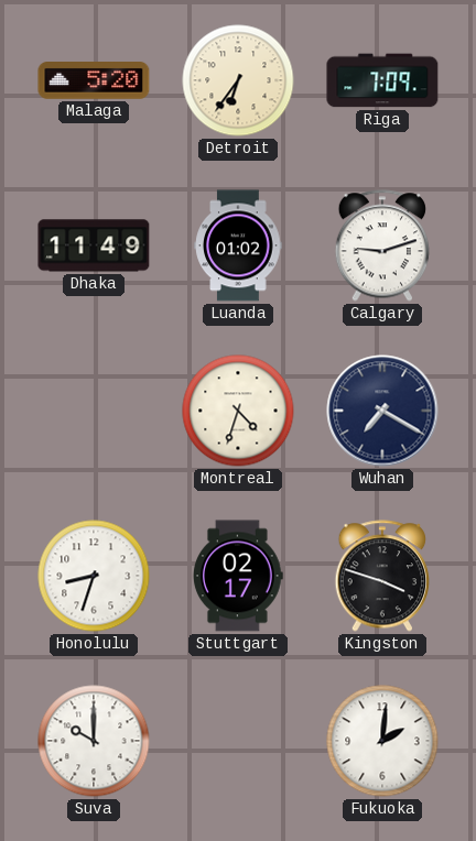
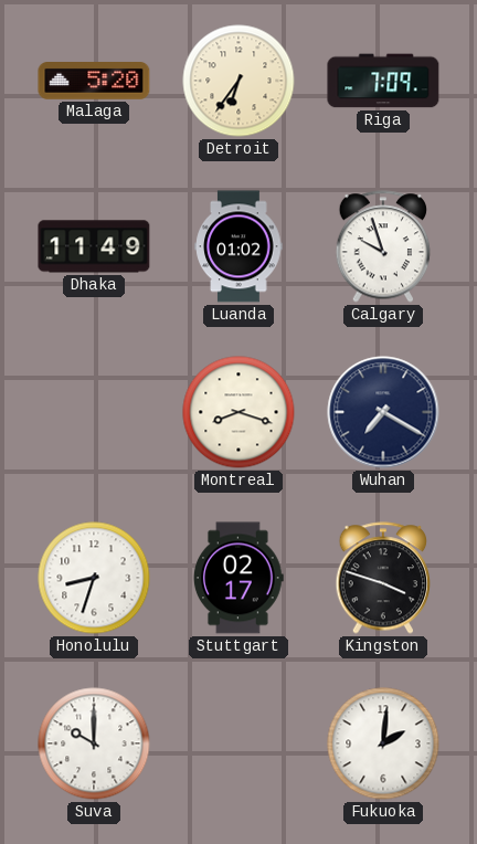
Calgary: 9:12 -> 9:57
Montreal: 4:33 -> 8:18
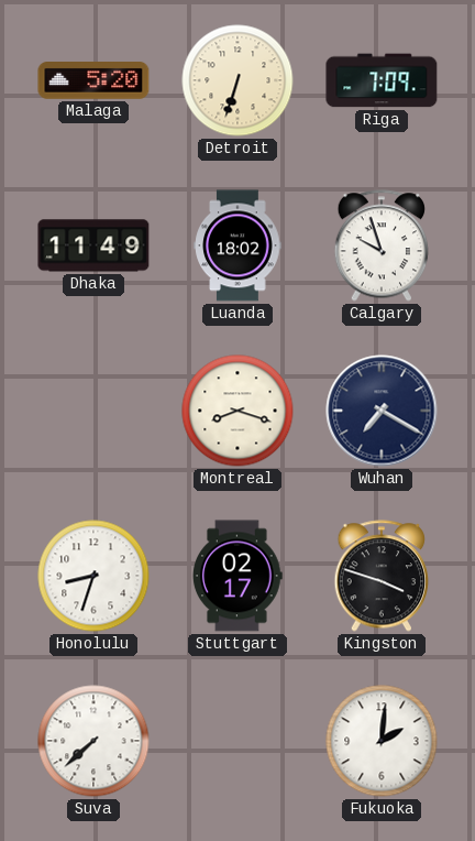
Detroit: 6:36 -> 6:33
Luanda: 01:02 -> 18:02
Suva: 10:00 -> 7:38
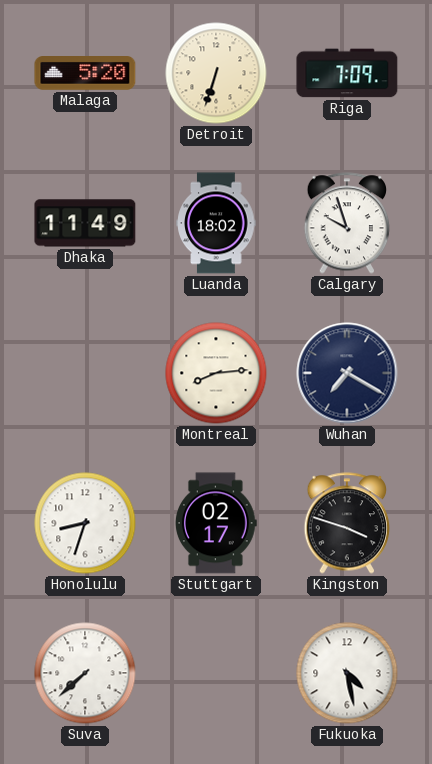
Montreal: 8:18 -> 8:14
Fukuoka: 2:01 -> 4:28
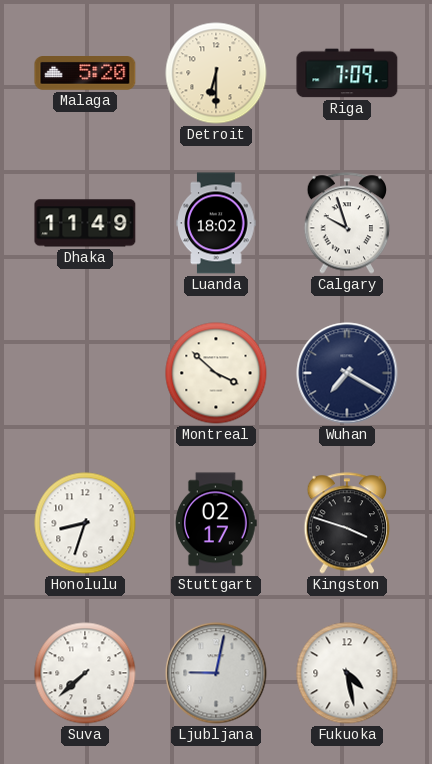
Detroit: 6:33 -> 6:30
Montreal: 8:14 -> 3:52
Ljubljana: none -> 9:02
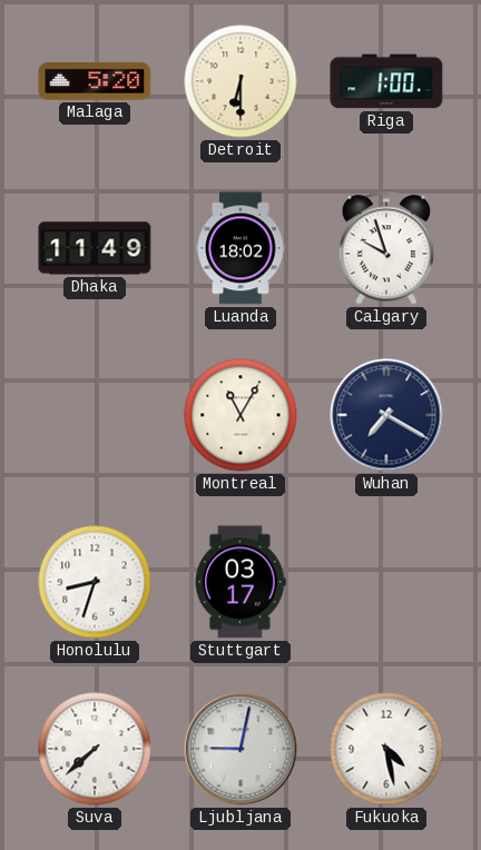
Riga: 7:09 -> 1:00
Montreal: 3:52 -> 11:05
Stuttgart: 02:17 -> 03:17
Kingston: 3:48 -> none
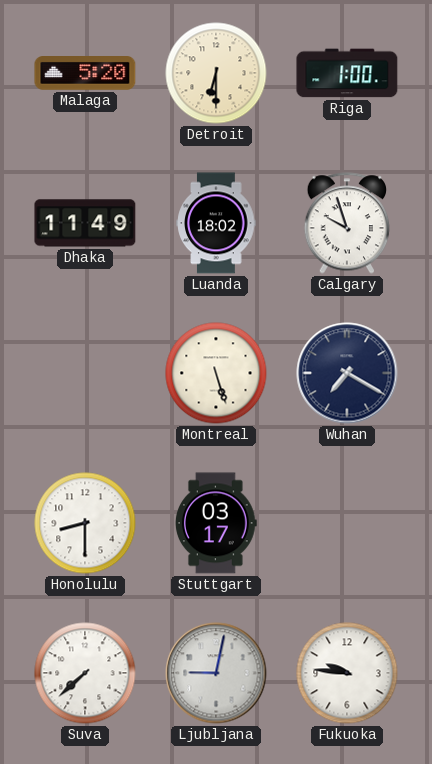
Montreal: 11:05 -> 5:27
Honolulu: 8:33 -> 8:30
Fukuoka: 4:28 -> 9:46
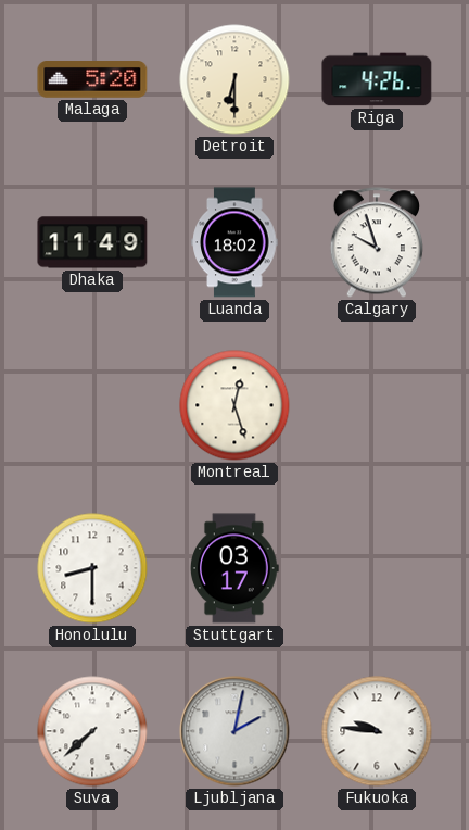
Riga: 1:00 -> 4:26
Montreal: 5:27 -> 12:27
Wuhan: 7:20 -> none
Ljubljana: 9:02 -> 2:02
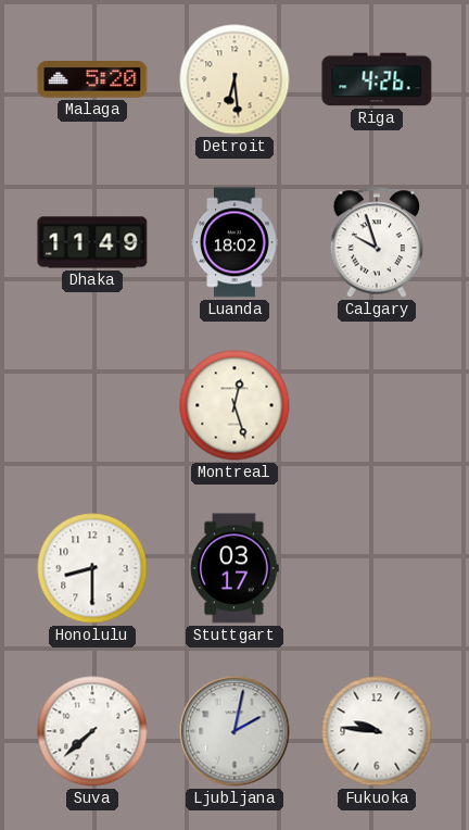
Detroit: 6:30 -> 6:29
